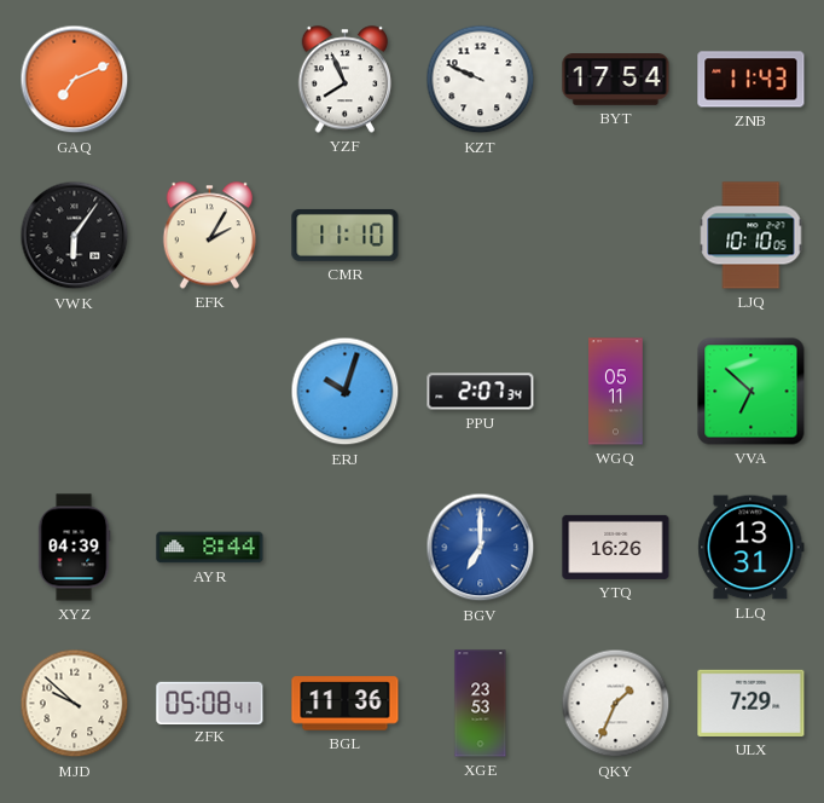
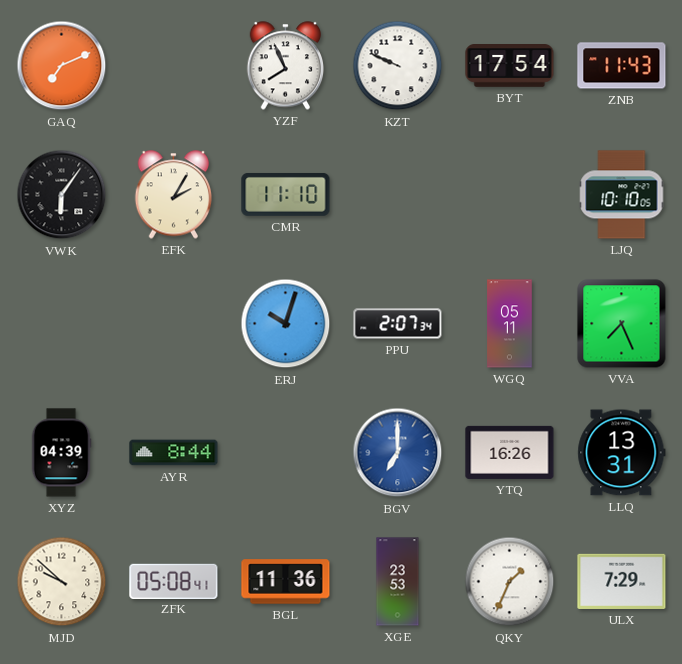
VVA: 6:52 -> 7:26
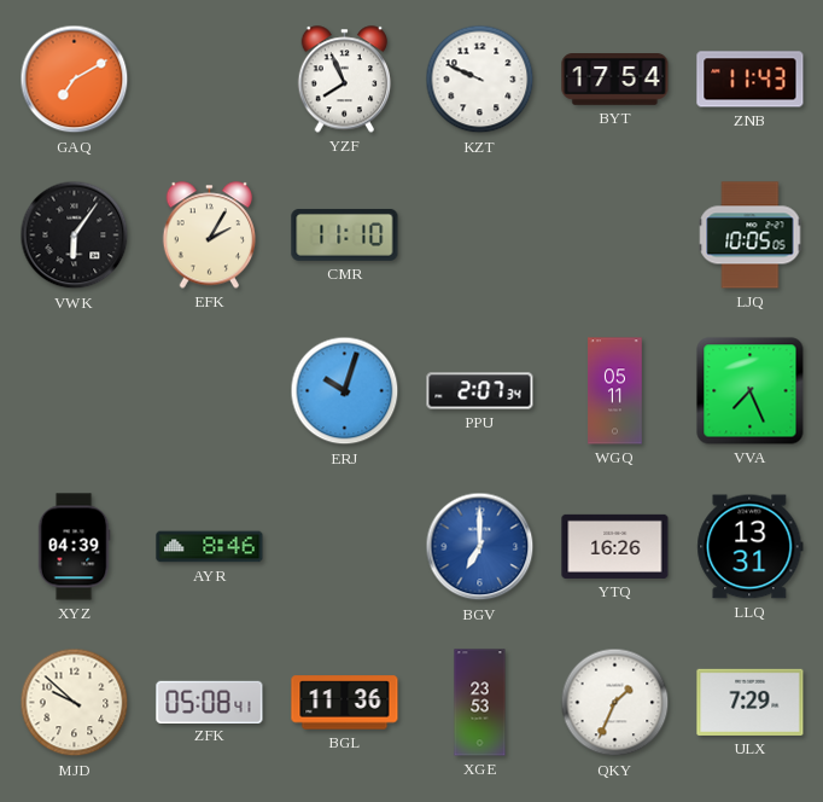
GAQ: 7:11 -> 7:10
LJQ: 10:10 -> 10:05
AYR: 8:44 -> 8:46
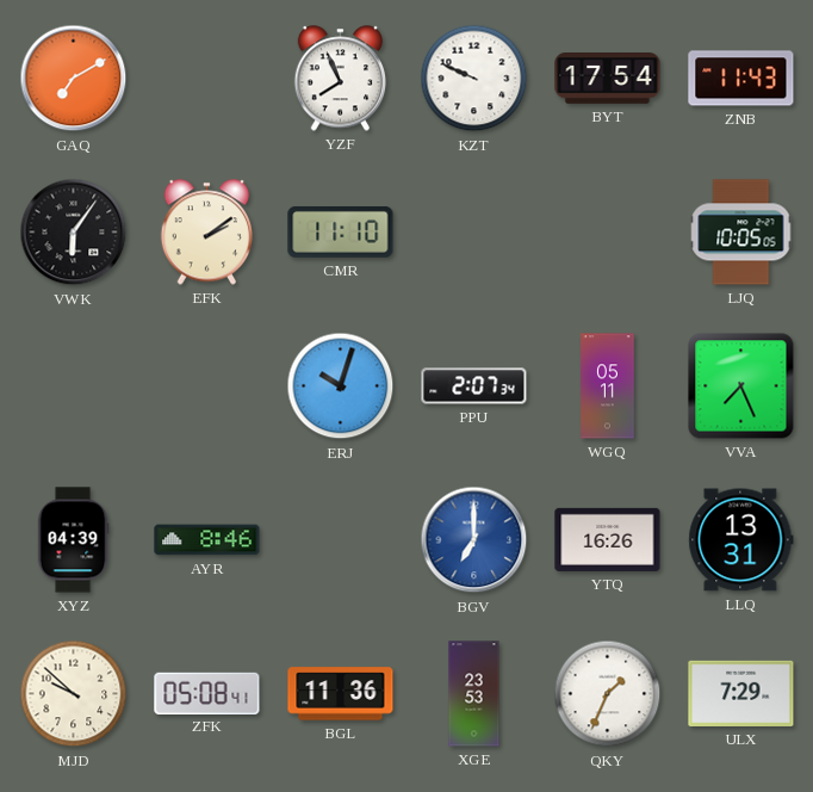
EFK: 2:05 -> 2:09
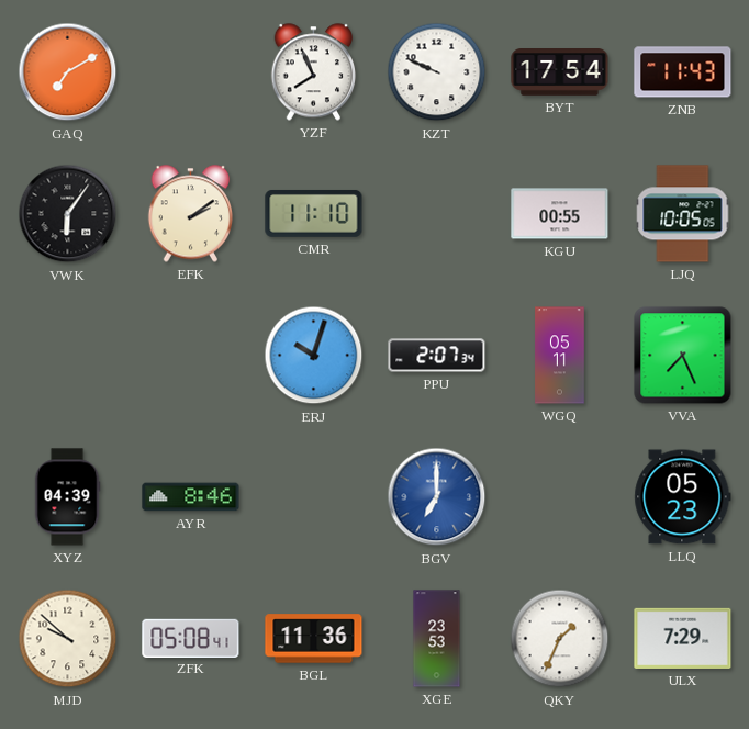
KGU: none -> 00:55
YTQ: 16:26 -> none
LLQ: 13:31 -> 05:23
